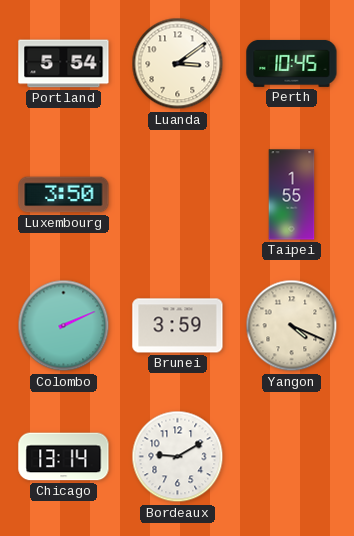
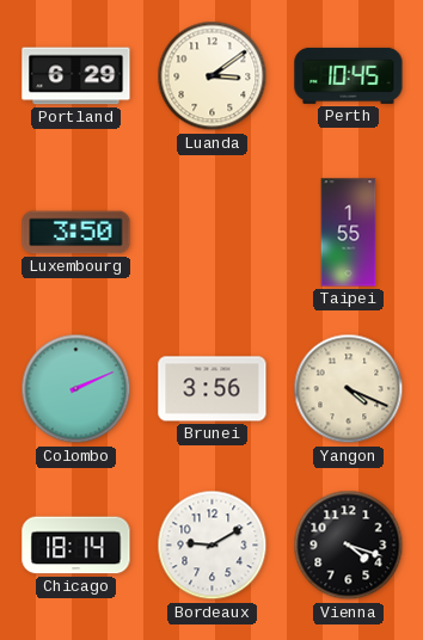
Portland: 5:54 -> 6:29
Brunei: 3:59 -> 3:56
Chicago: 13:14 -> 18:14
Vienna: none -> 4:18
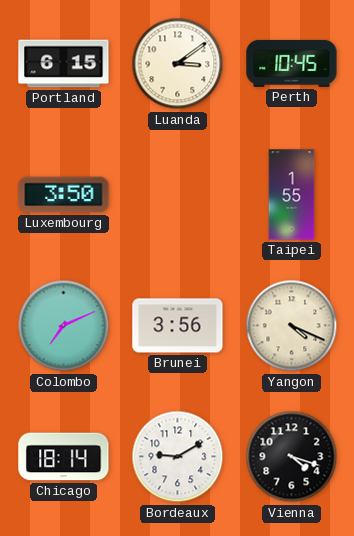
Portland: 6:29 -> 6:15
Colombo: 2:11 -> 7:11
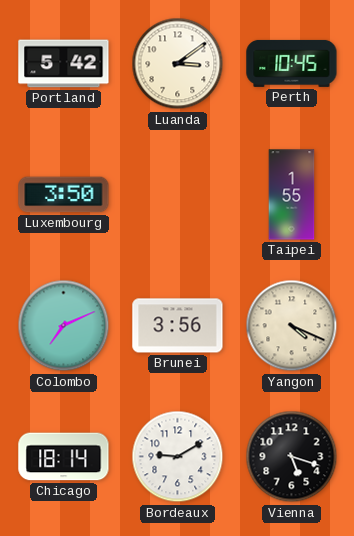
Portland: 6:15 -> 5:42
Vienna: 4:18 -> 5:18
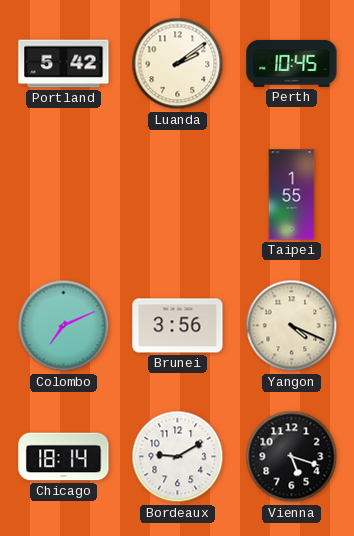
Luanda: 3:09 -> 2:09
Luxembourg: 3:50 -> none
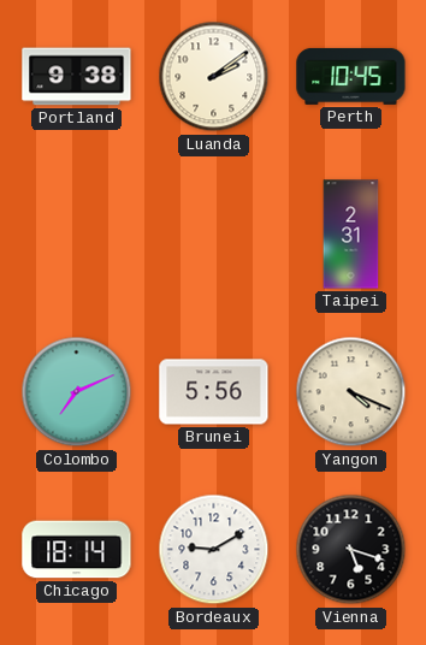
Portland: 5:42 -> 9:38
Taipei: 1:55 -> 2:31
Brunei: 3:56 -> 5:56
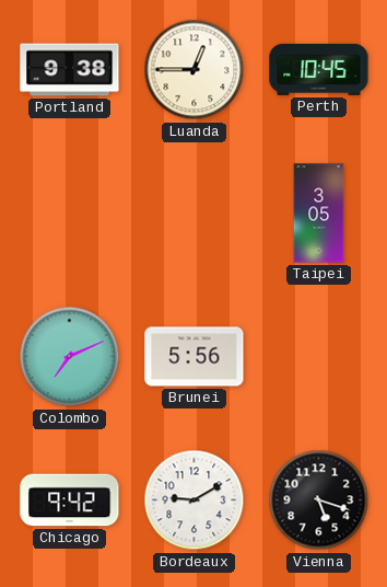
Luanda: 2:09 -> 12:45
Taipei: 2:31 -> 3:05
Yangon: 4:19 -> none
Chicago: 18:14 -> 9:42
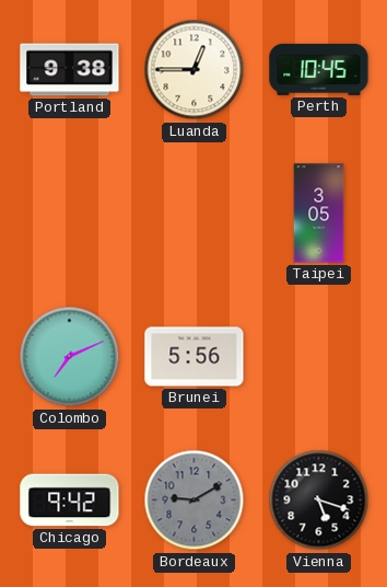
Bordeaux dial: white -> grey
